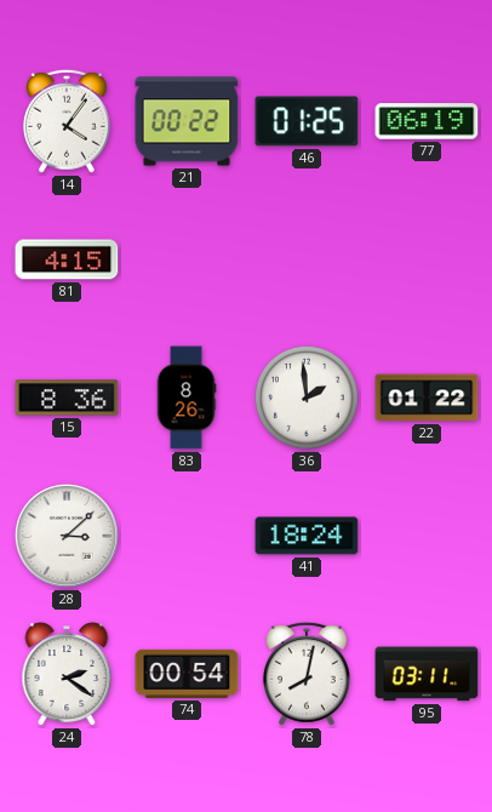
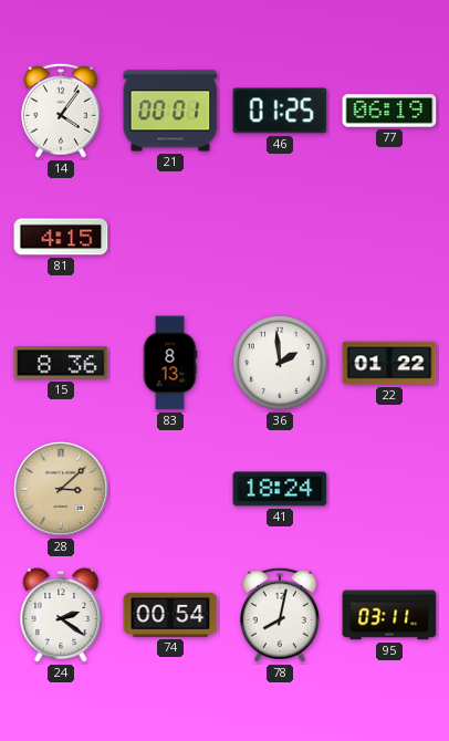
21: 00:22 -> 00:01
83: 8:26 -> 8:13
28 dial: white -> champagne
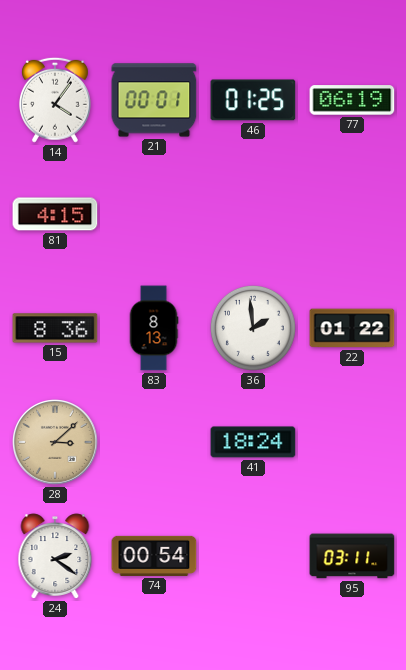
78: 8:02 -> none
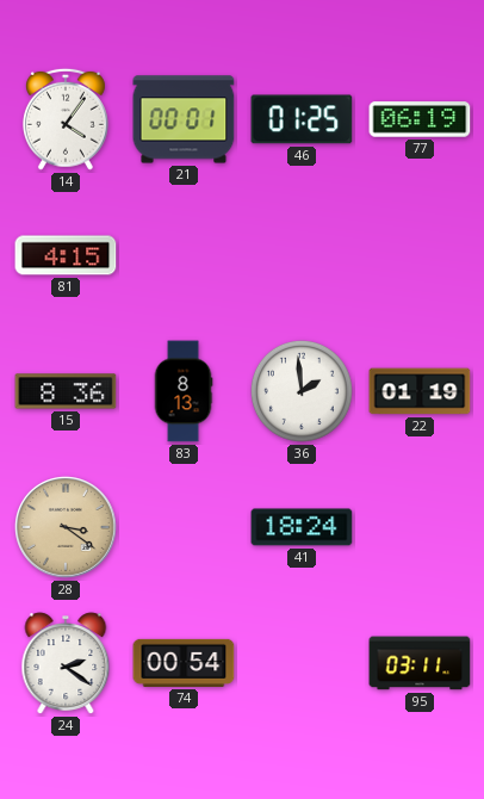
22: 01:22 -> 01:19
28: 3:08 -> 3:21
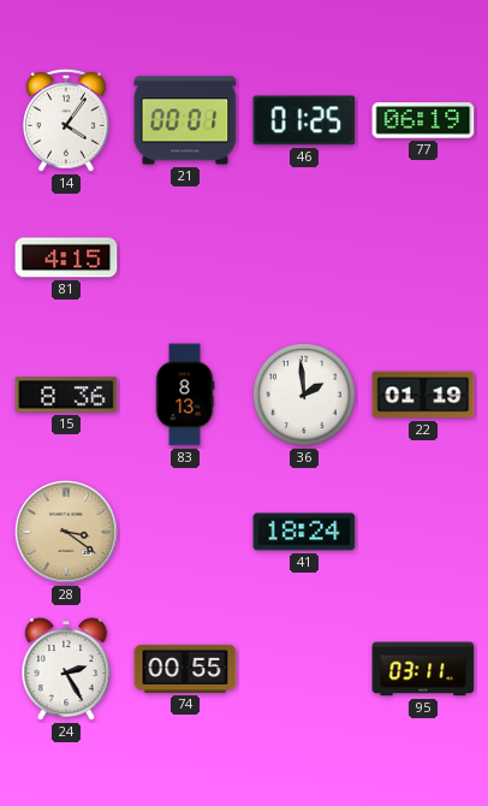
24: 2:21 -> 2:25
74: 00:54 -> 00:55
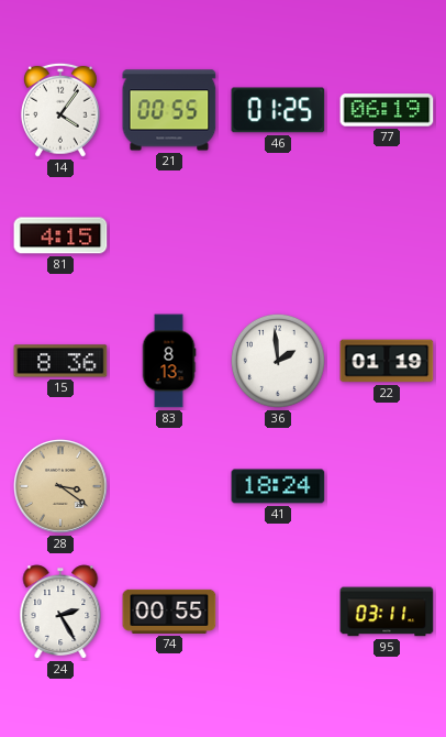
21: 00:01 -> 00:55
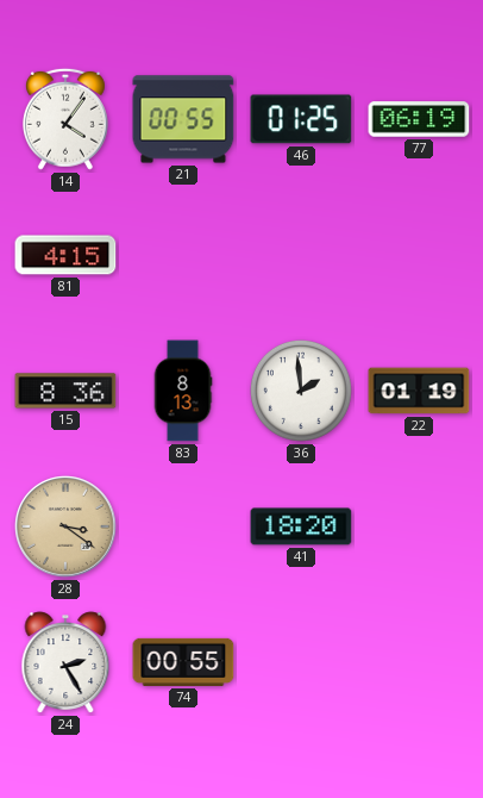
41: 18:24 -> 18:20
95: 03:11 -> none
